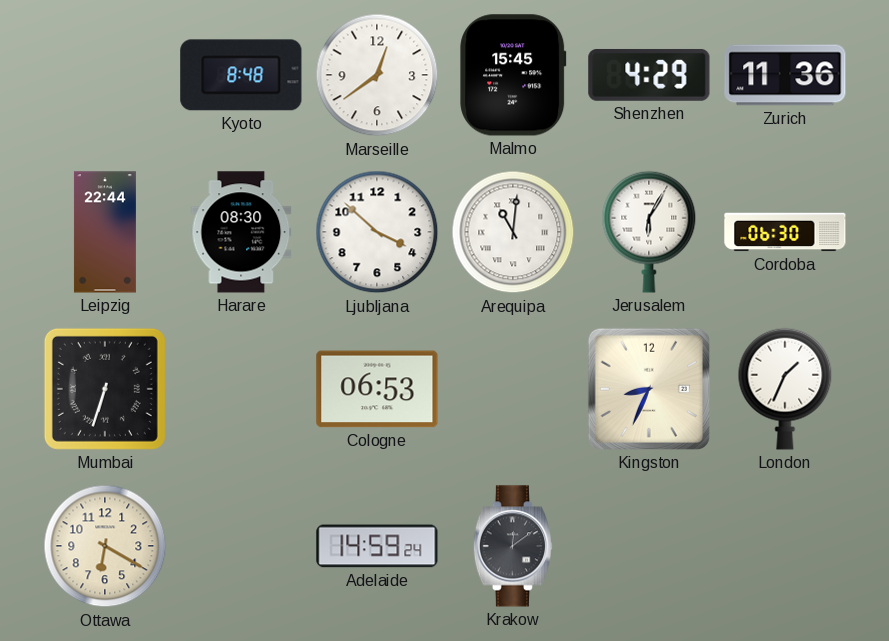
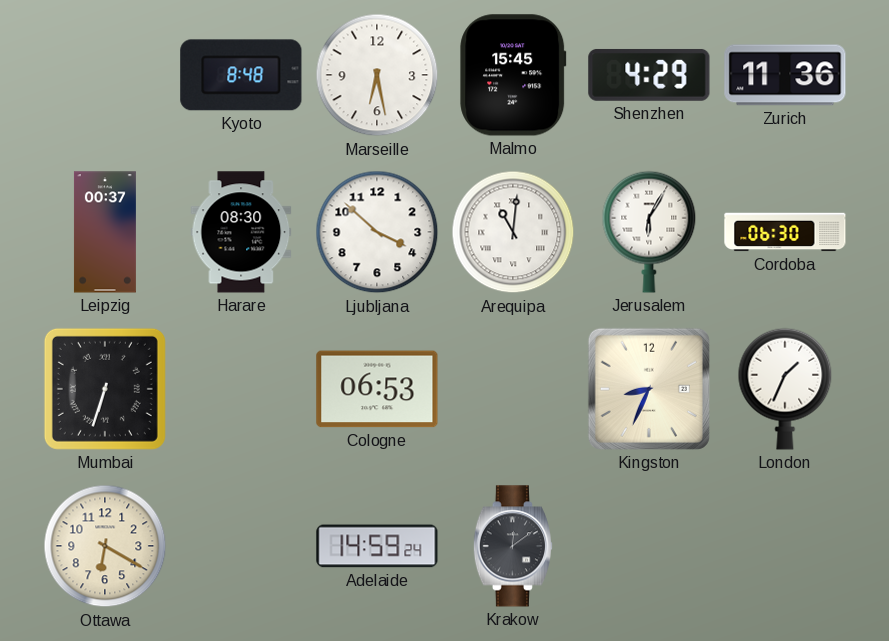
Marseille: 12:39 -> 6:28
Leipzig: 22:44 -> 00:37
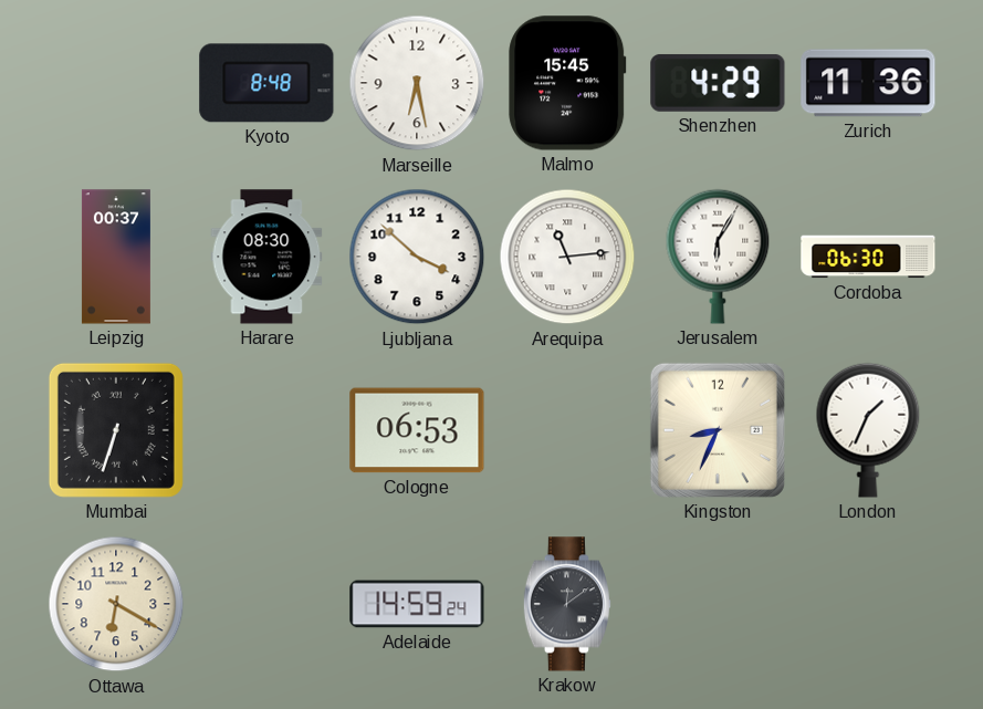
Arequipa: 11:01 -> 11:14
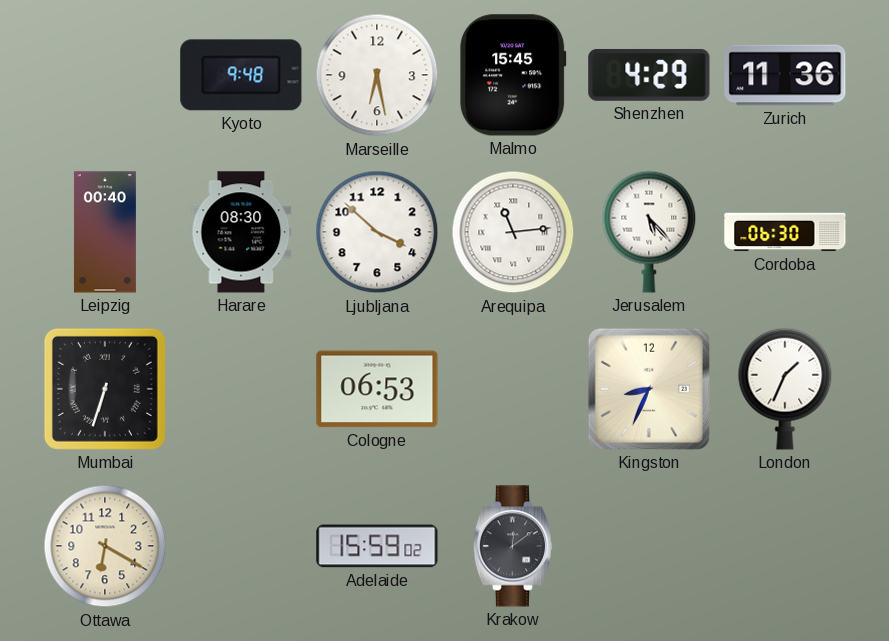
Kyoto: 8:48 -> 9:48
Leipzig: 00:37 -> 00:40
Jerusalem: 6:05 -> 5:23
Adelaide: 14:59 -> 15:59
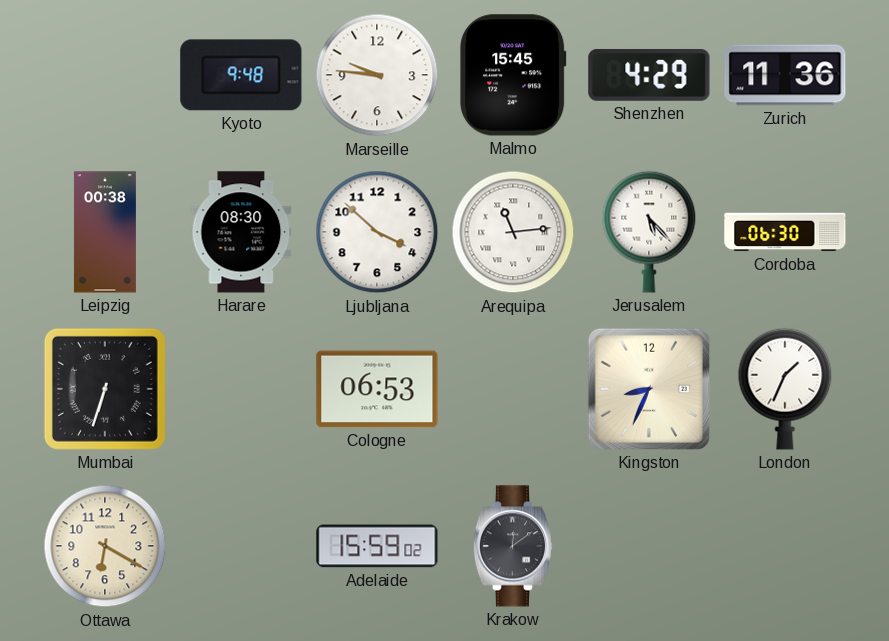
Marseille: 6:28 -> 9:46
Leipzig: 00:40 -> 00:38
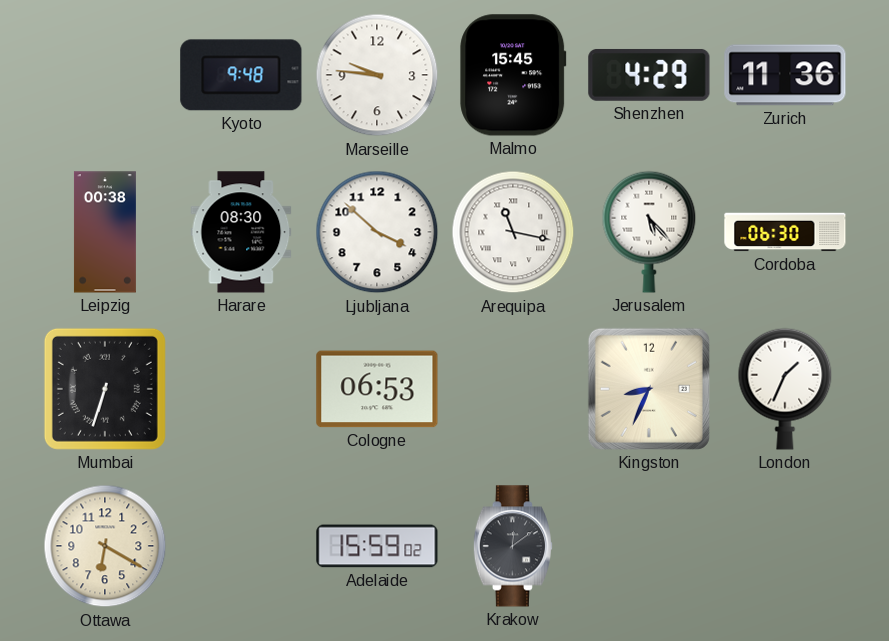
Arequipa: 11:14 -> 11:17
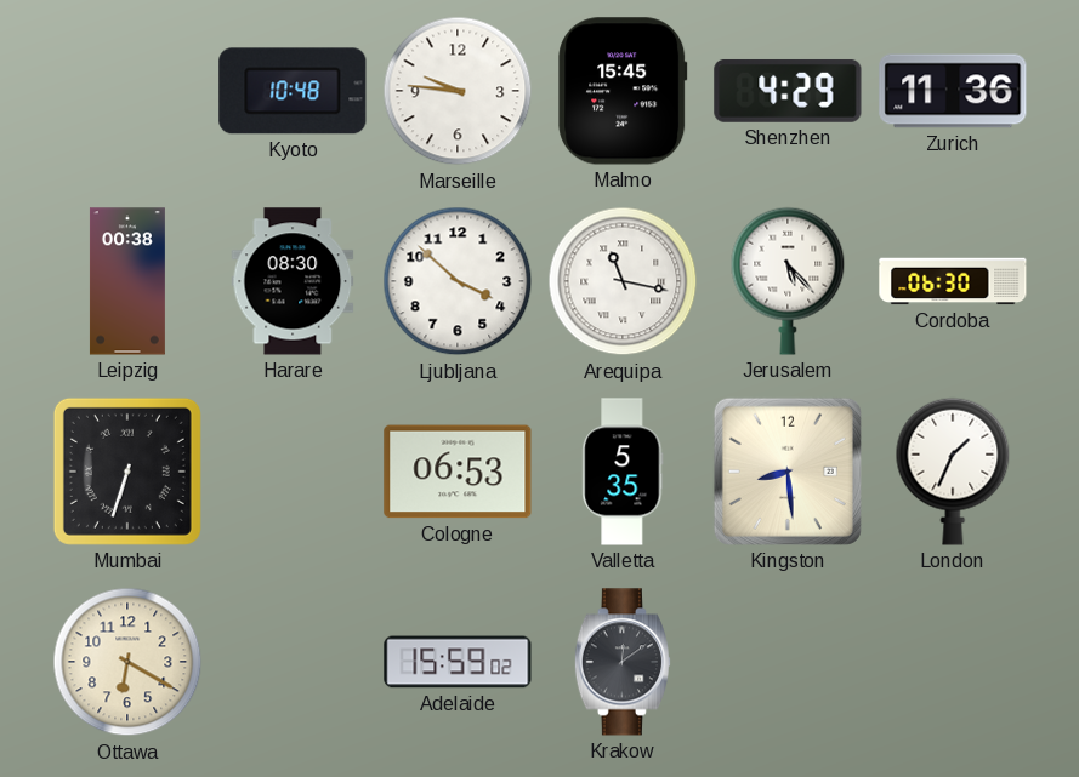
Kyoto: 9:48 -> 10:48
Valletta: none -> 5:35
Kingston: 8:34 -> 8:29
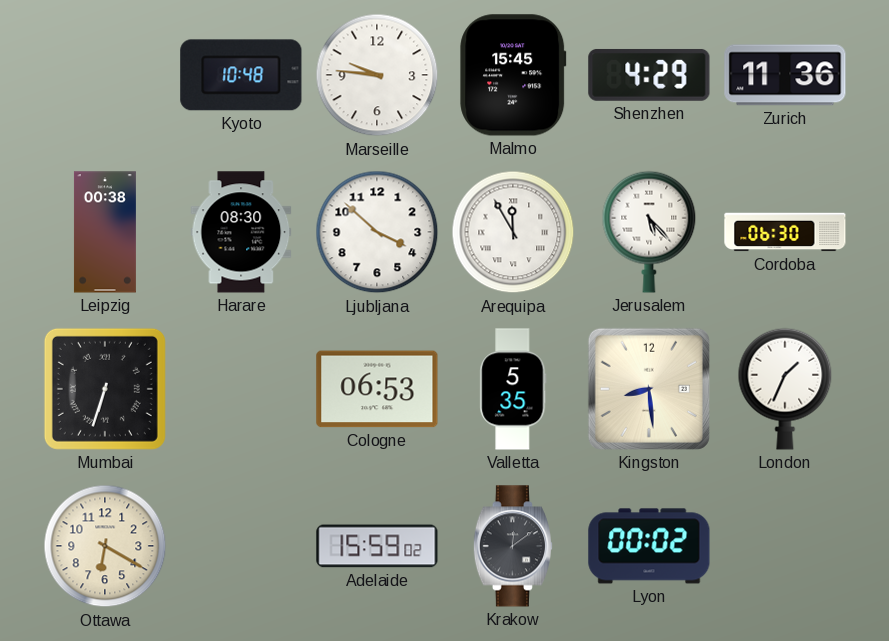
Arequipa: 11:17 -> 11:55
Lyon: none -> 00:02
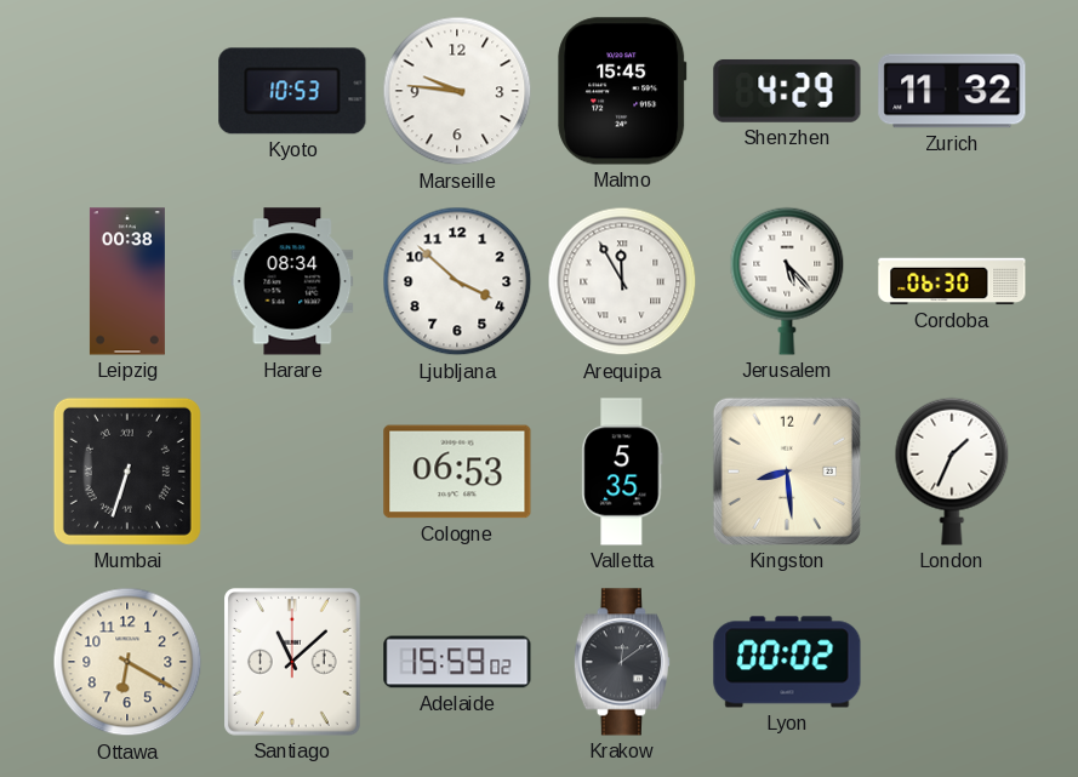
Kyoto: 10:48 -> 10:53
Zurich: 11:36 -> 11:32
Harare: 08:30 -> 08:34
Santiago: none -> 11:08
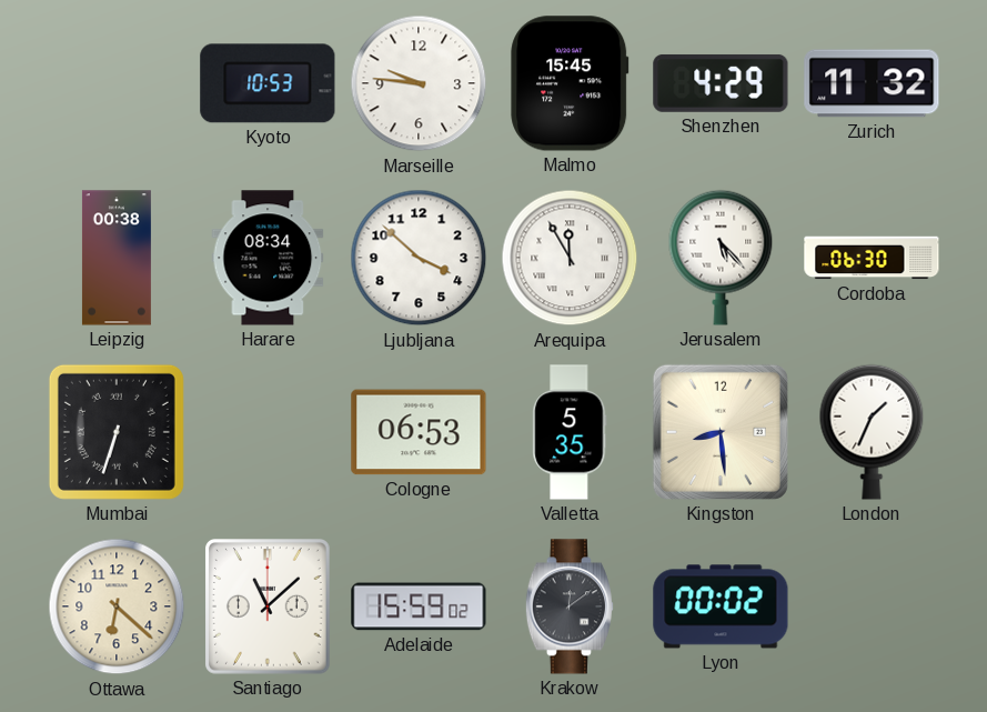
Ottawa: 6:20 -> 6:22
